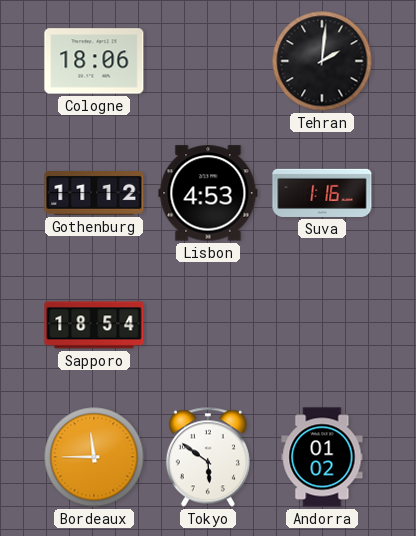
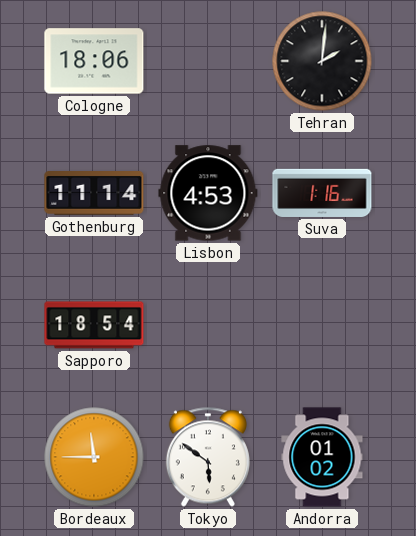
Gothenburg: 11:12 -> 11:14
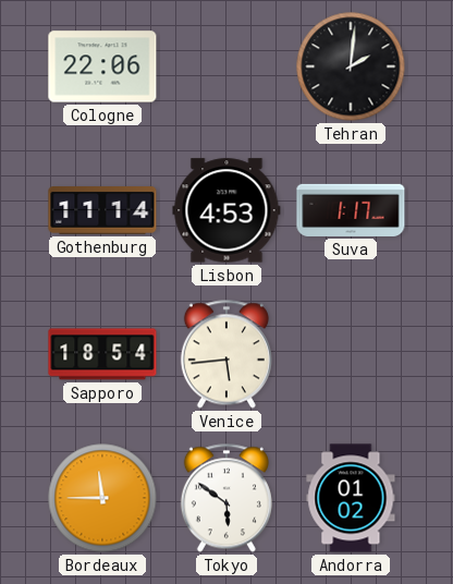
Cologne: 18:06 -> 22:06
Suva: 1:16 -> 1:17
Venice: none -> 5:44
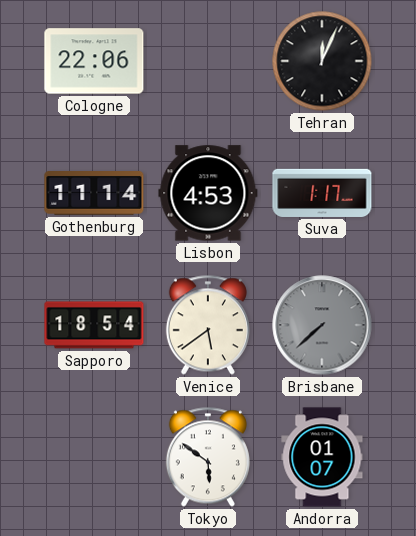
Tehran: 2:01 -> 12:04
Venice: 5:44 -> 5:39
Brisbane: none -> 7:38
Bordeaux: 11:45 -> none
Andorra: 01:02 -> 01:07
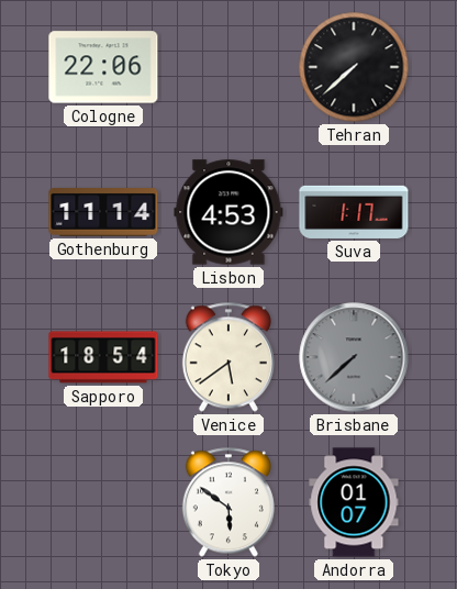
Tehran: 12:04 -> 7:38
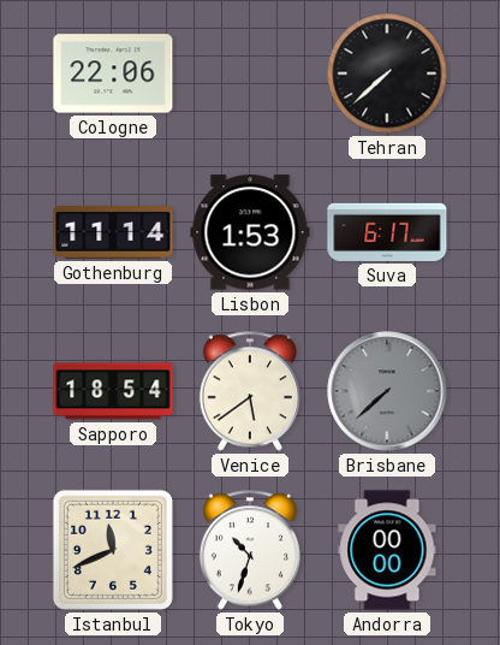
Lisbon: 4:53 -> 1:53
Suva: 1:17 -> 6:17
Istanbul: none -> 11:41
Tokyo: 5:51 -> 10:33
Andorra: 01:07 -> 00:00
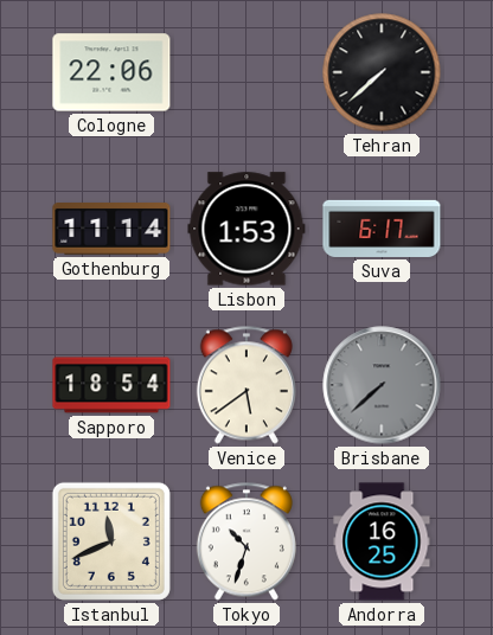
Andorra: 00:00 -> 16:25
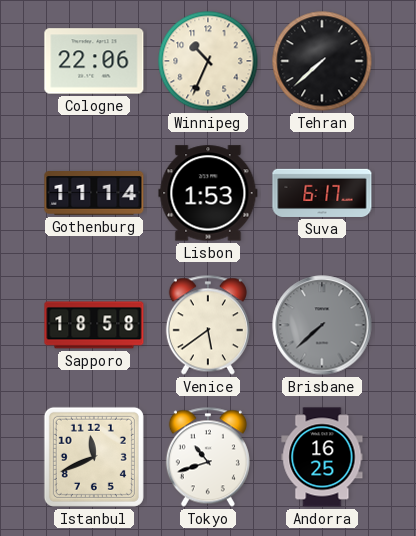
Winnipeg: none -> 10:34
Sapporo: 18:54 -> 18:58
Tokyo: 10:33 -> 10:42
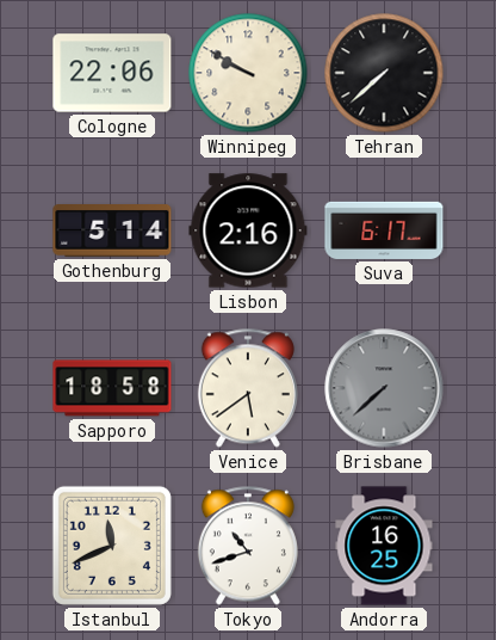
Winnipeg: 10:34 -> 9:50
Gothenburg: 11:14 -> 5:14
Lisbon: 1:53 -> 2:16
